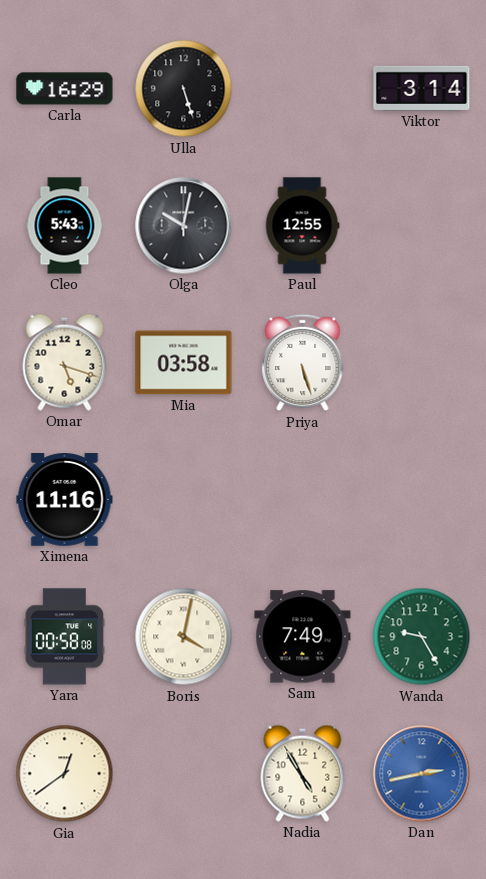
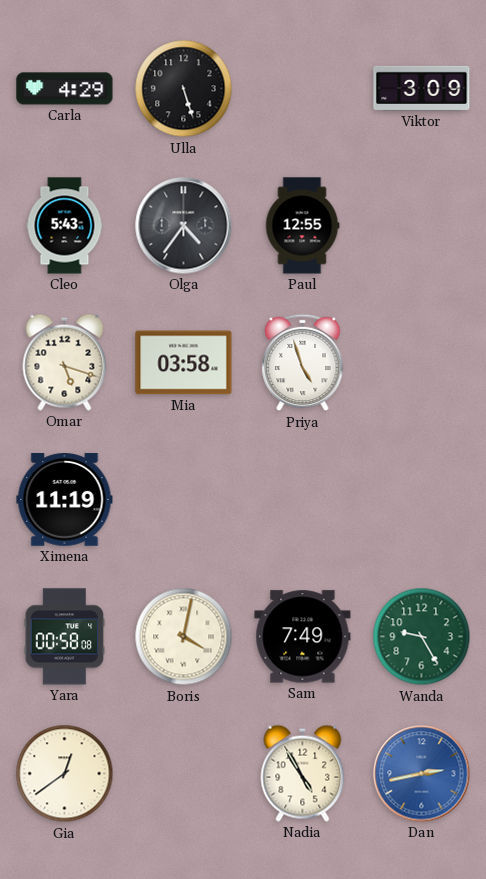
Carla: 16:29 -> 4:29
Viktor: 3:14 -> 3:09
Olga: 10:02 -> 4:36
Priya: 5:27 -> 4:57
Ximena: 11:16 -> 11:19
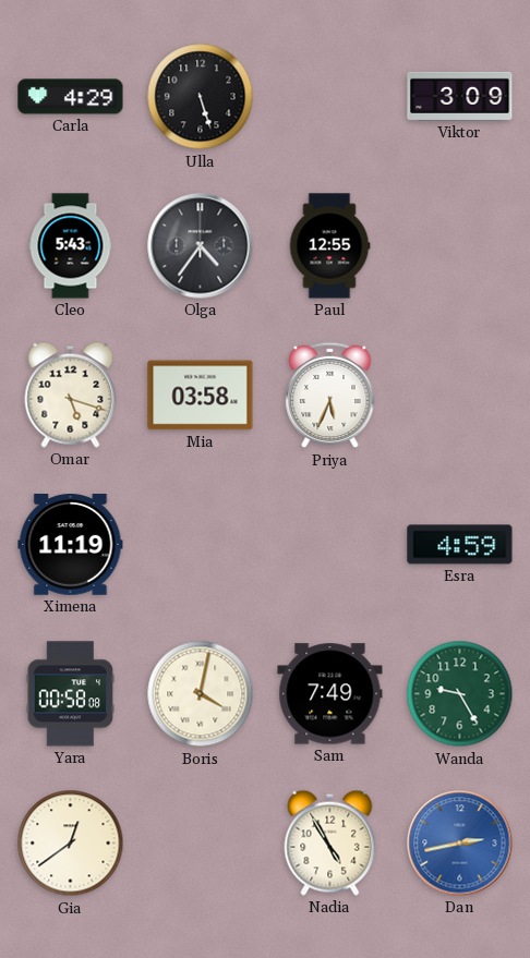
Priya: 4:57 -> 5:34
Esra: none -> 4:59
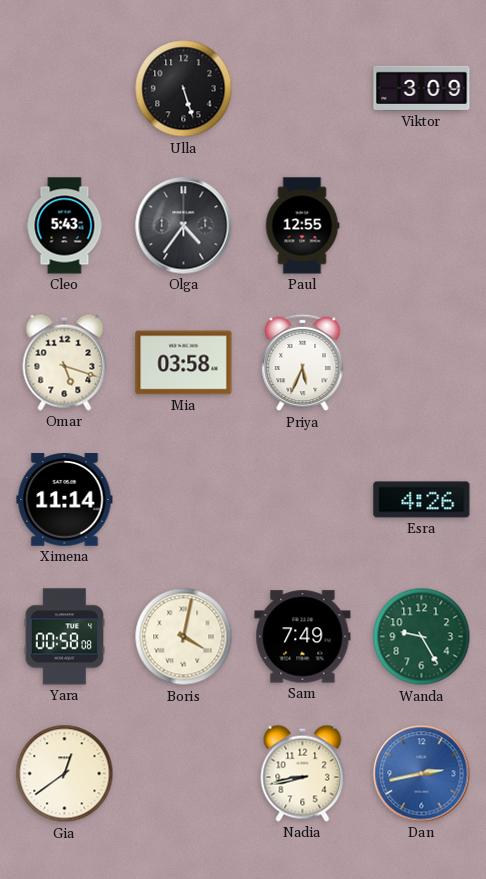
Carla: 4:29 -> none
Ximena: 11:19 -> 11:14
Esra: 4:59 -> 4:26
Nadia: 4:55 -> 8:43
